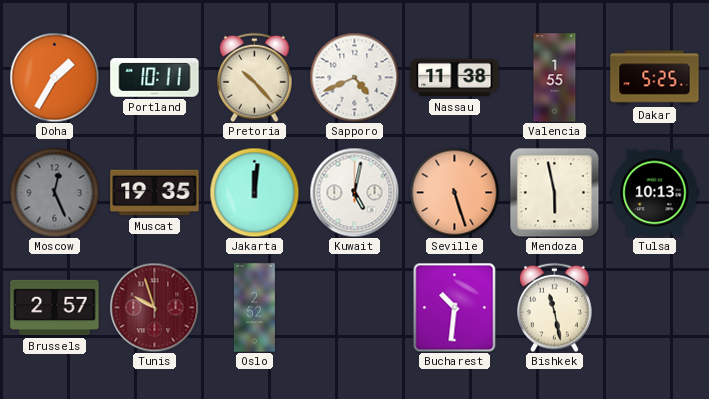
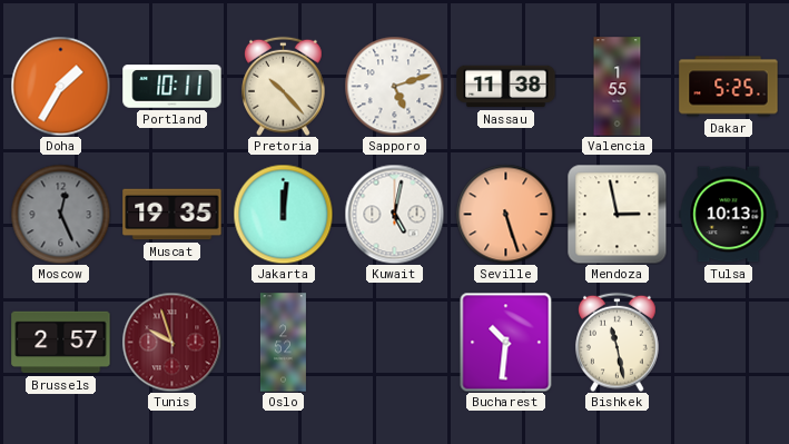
Sapporo: 4:41 -> 5:12
Mendoza: 5:58 -> 2:58
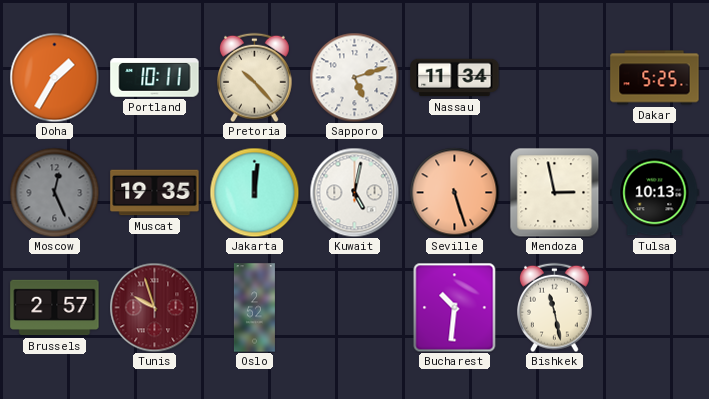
Nassau: 11:38 -> 11:34
Valencia: 1:55 -> none
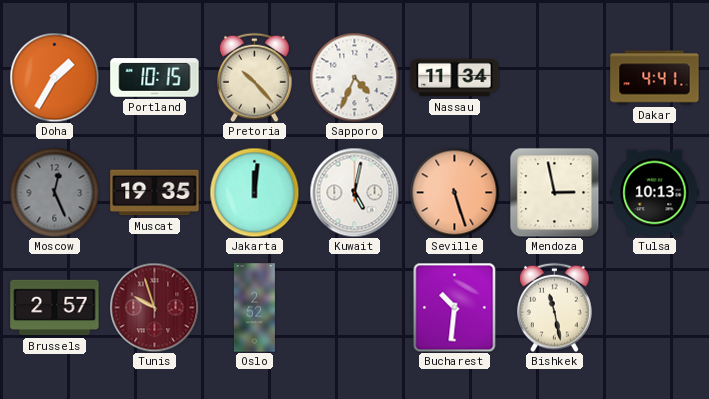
Portland: 10:11 -> 10:15
Sapporo: 5:12 -> 4:34
Dakar: 5:25 -> 4:41
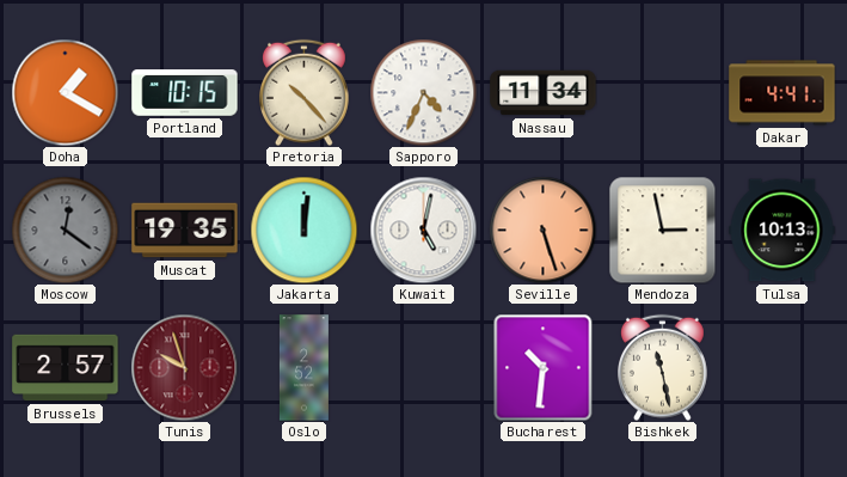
Doha: 1:35 -> 1:20
Moscow: 12:26 -> 12:21
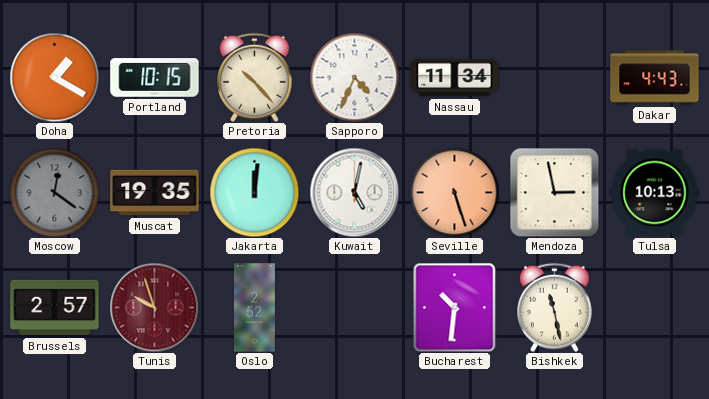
Dakar: 4:41 -> 4:43
